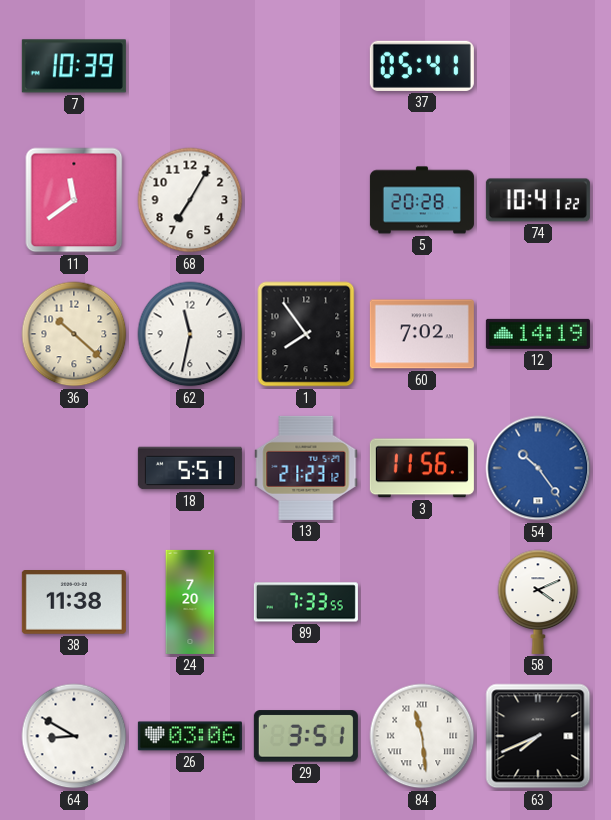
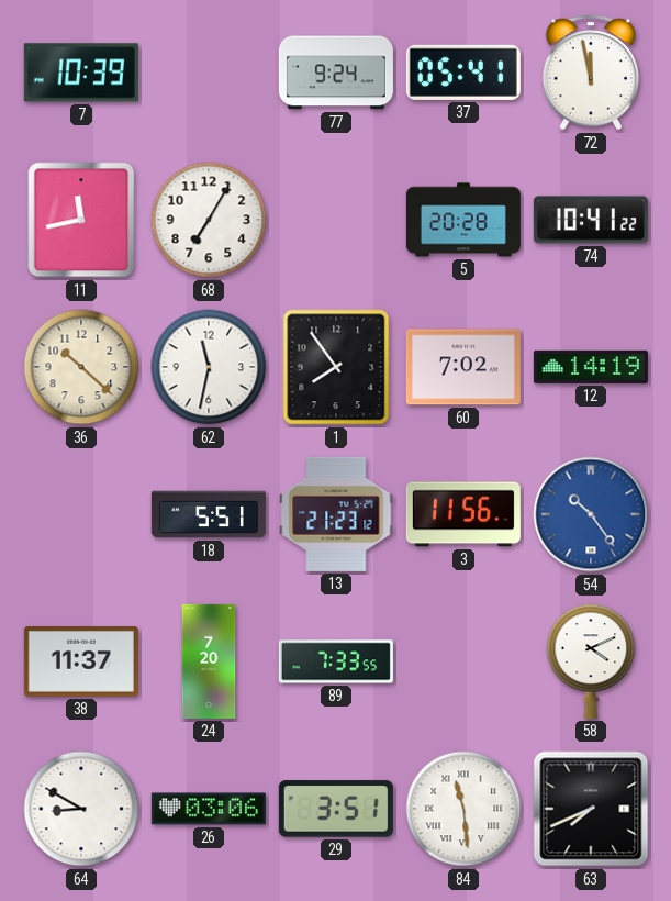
77: none -> 9:24
72: none -> 11:58
11: 11:39 -> 11:43
38: 11:38 -> 11:37
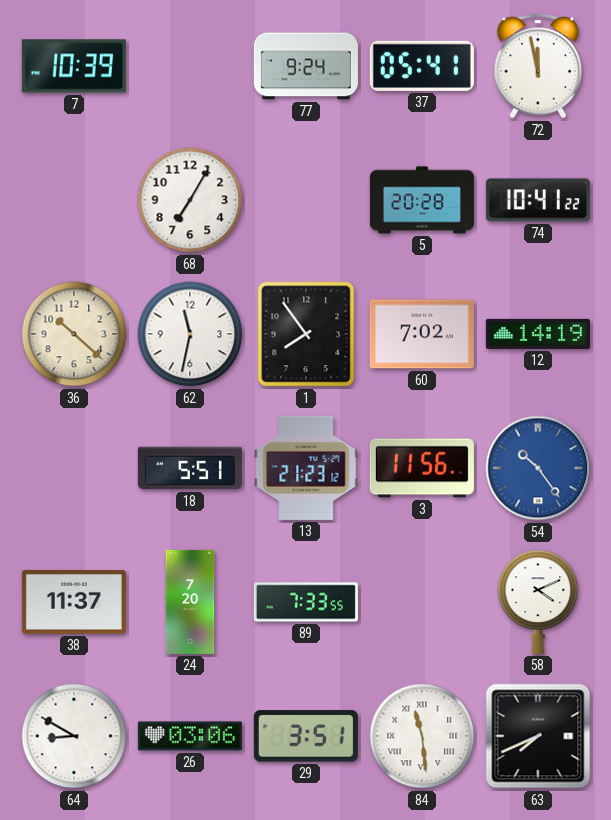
11: 11:43 -> none
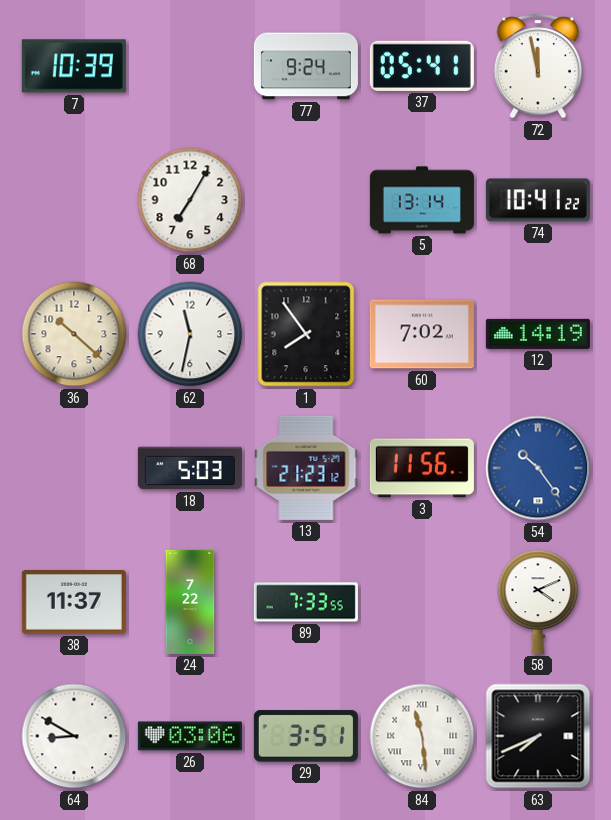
5: 20:28 -> 13:14
18: 5:51 -> 5:03
24: 7:20 -> 7:22
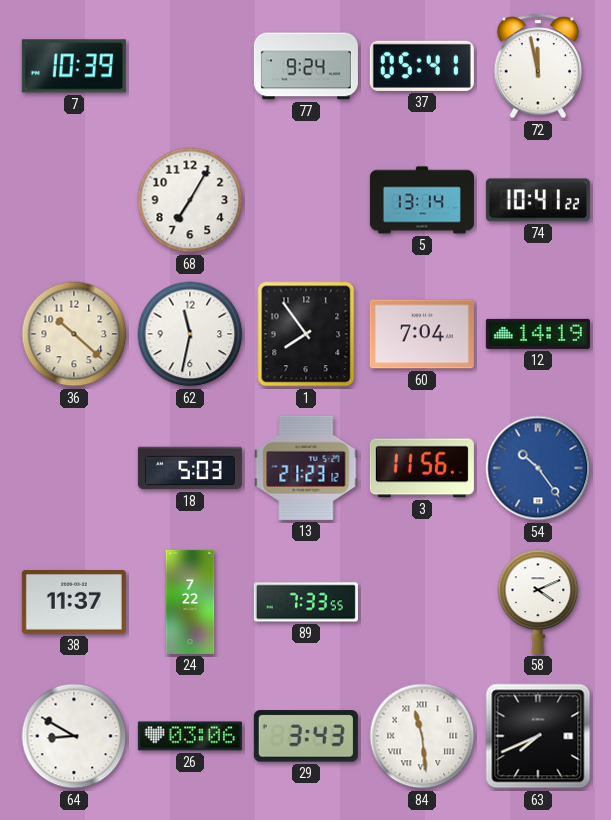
60: 7:02 -> 7:04
29: 3:51 -> 3:43
